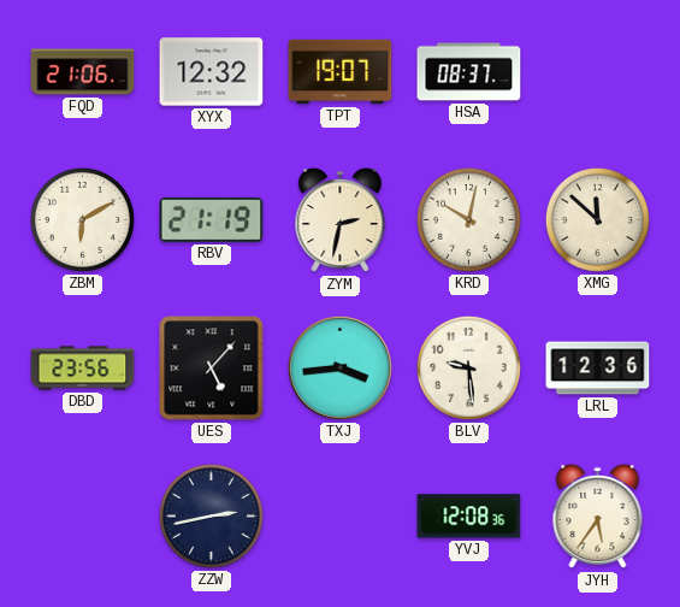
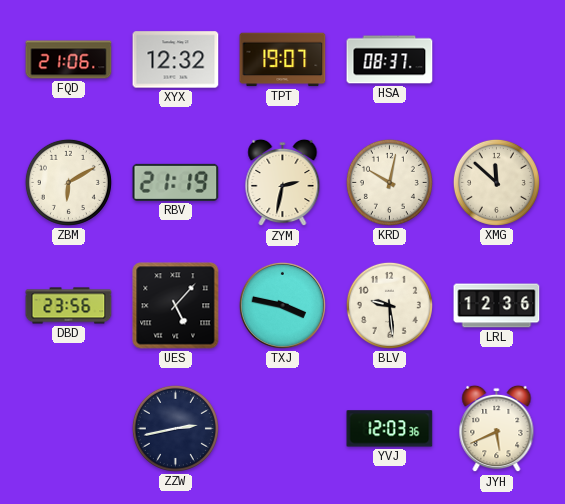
TXJ: 3:44 -> 3:47
YVJ: 12:08 -> 12:03
JYH: 5:36 -> 5:41
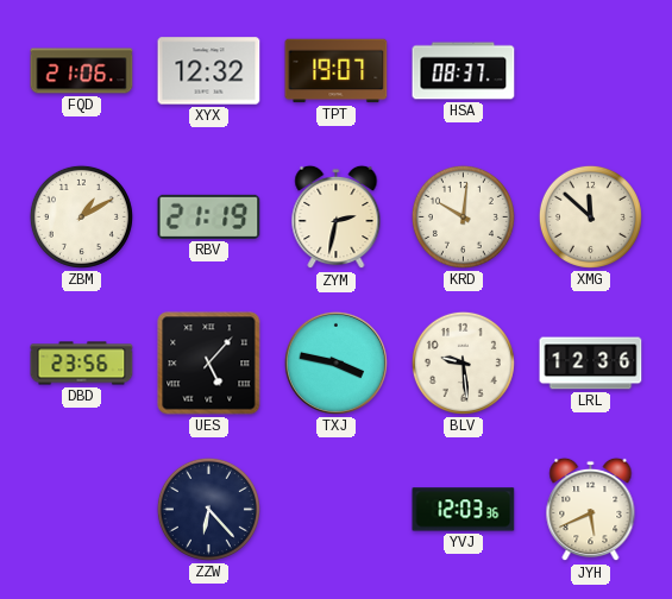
ZBM: 6:10 -> 1:10
KRD: 10:02 -> 10:01
ZZW: 2:43 -> 6:23
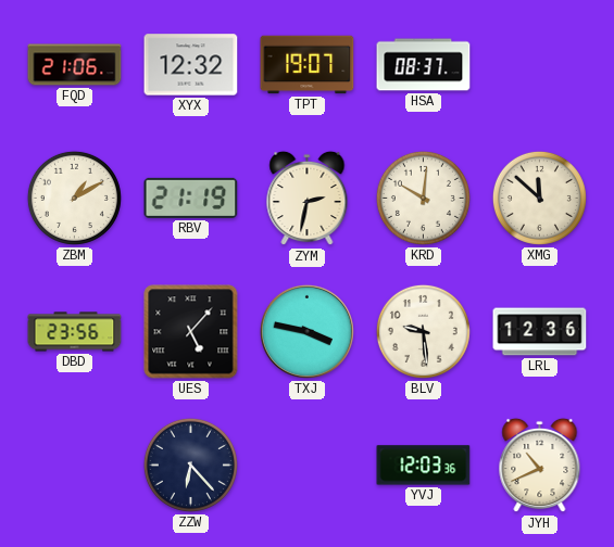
JYH: 5:41 -> 10:41
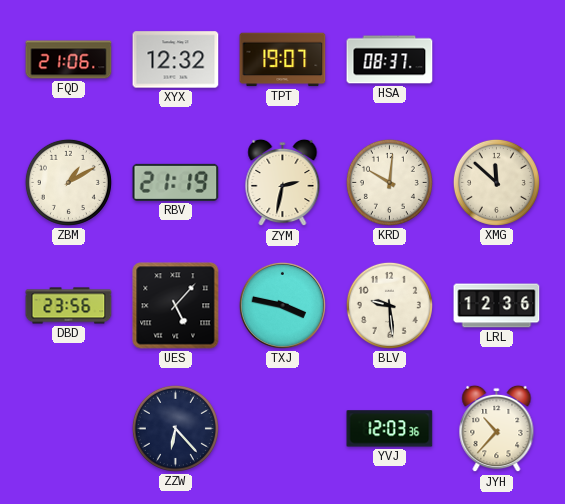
JYH: 10:41 -> 10:37
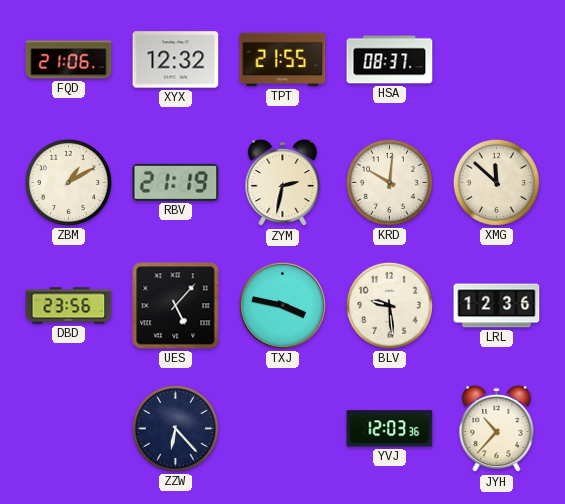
TPT: 19:07 -> 21:55
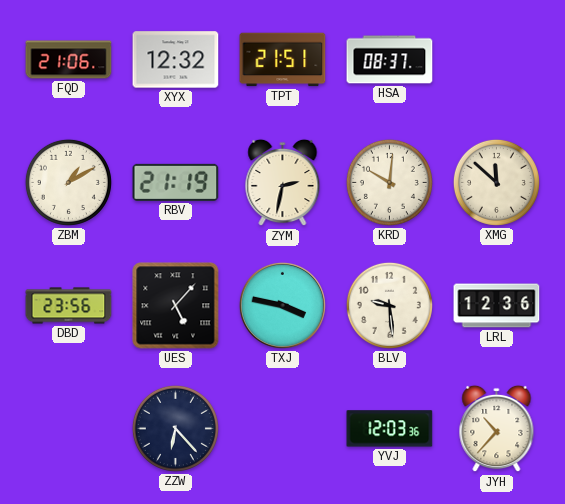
TPT: 21:55 -> 21:51
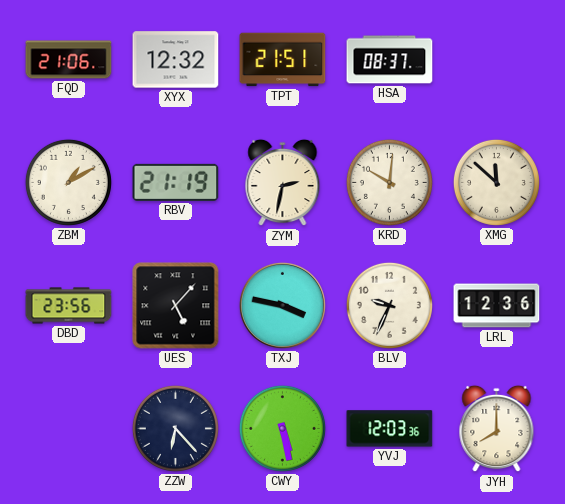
BLV: 9:29 -> 9:34
CWY: none -> 5:28
JYH: 10:37 -> 8:00
